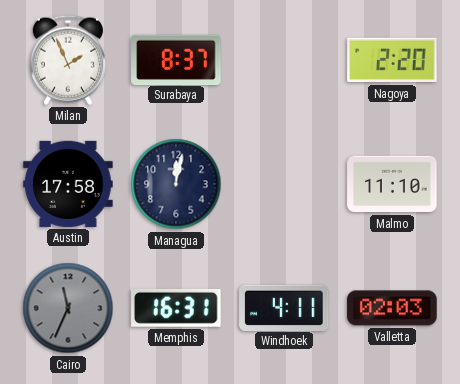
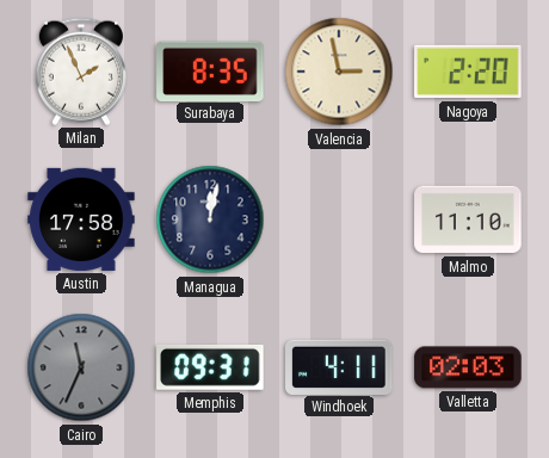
Surabaya: 8:37 -> 8:35
Valencia: none -> 2:58
Memphis: 16:31 -> 09:31
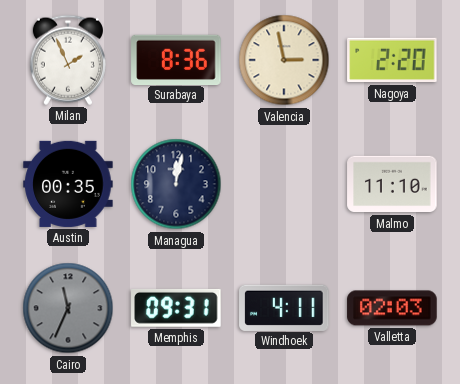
Surabaya: 8:35 -> 8:36
Austin: 17:58 -> 00:35
